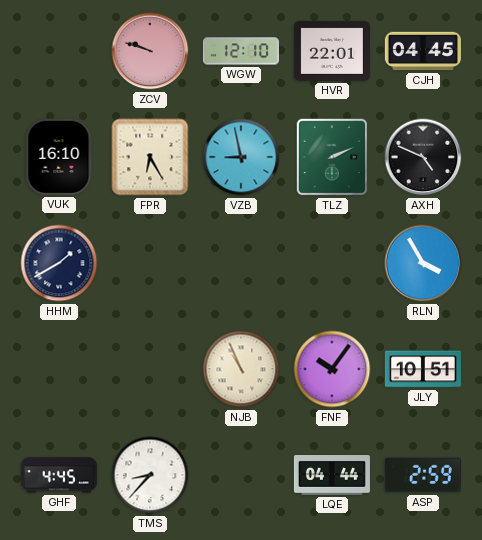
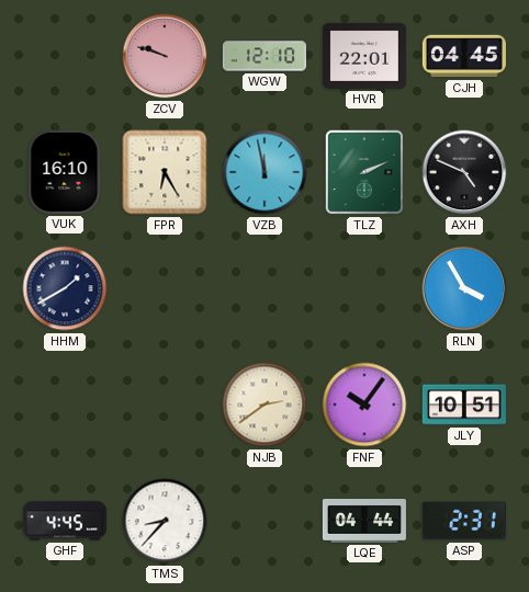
VZB: 8:58 -> 11:58
NJB: 10:56 -> 2:39
ASP: 2:59 -> 2:31
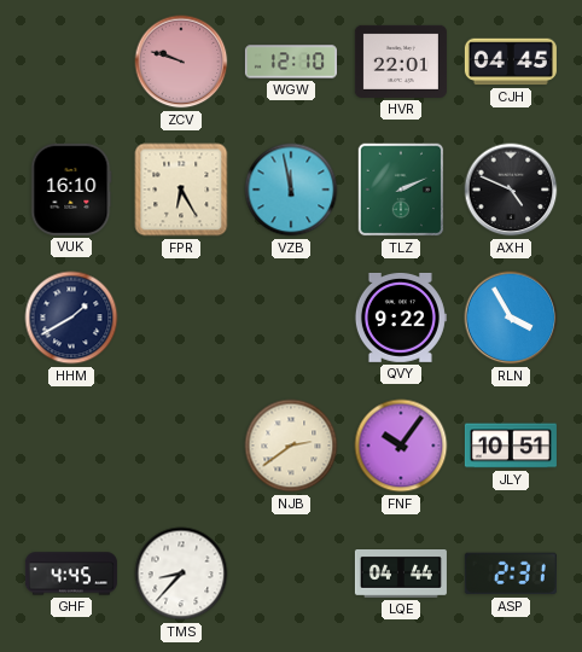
QVY: none -> 9:22
